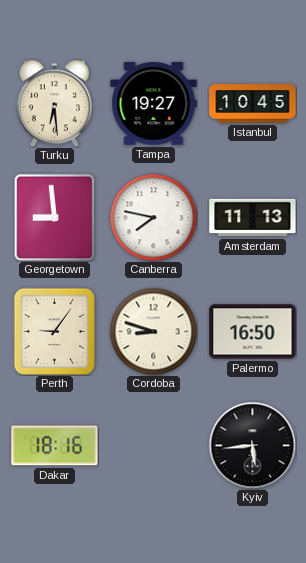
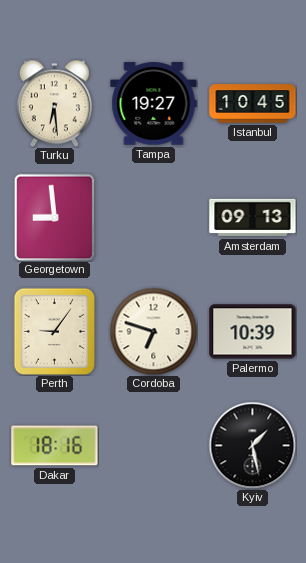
Canberra: 7:47 -> none
Amsterdam: 11:13 -> 09:13
Cordoba: 8:48 -> 6:48
Palermo: 16:50 -> 10:39
Kyiv: 5:44 -> 1:28
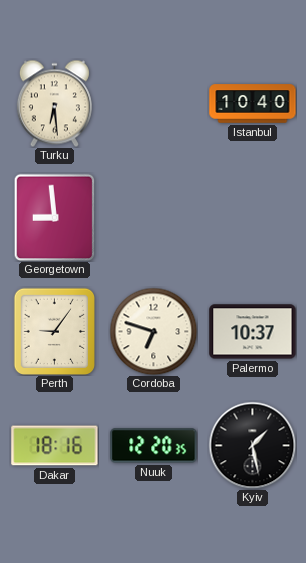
Tampa: 19:27 -> none
Istanbul: 10:45 -> 10:40
Amsterdam: 09:13 -> none
Palermo: 10:39 -> 10:37
Nuuk: none -> 12:20
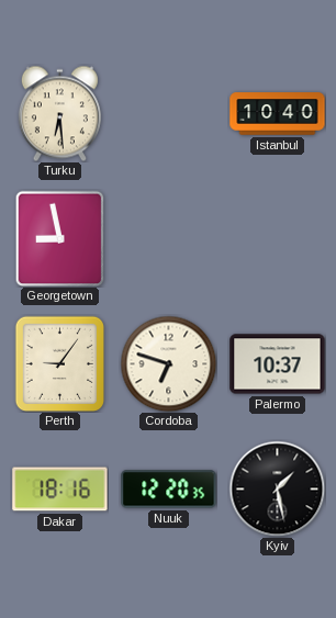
Georgetown: 8:59 -> 8:58
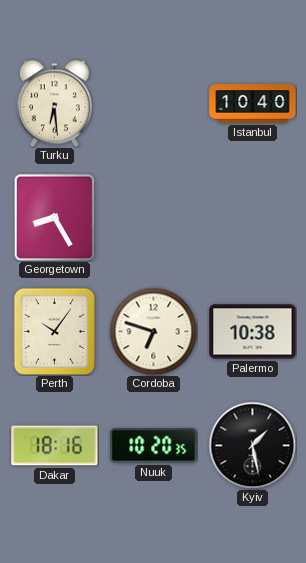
Georgetown: 8:58 -> 8:25
Perth: 9:06 -> 10:06
Palermo: 10:37 -> 10:38
Nuuk: 12:20 -> 10:20
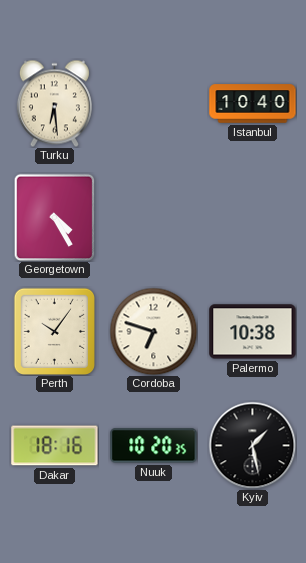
Georgetown: 8:25 -> 4:25
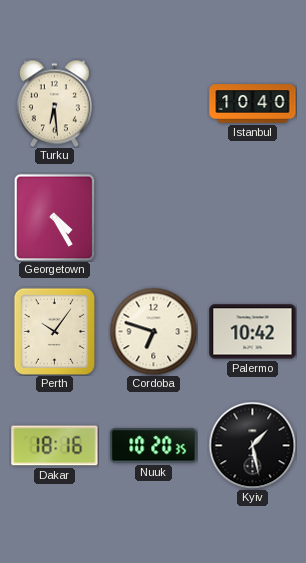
Palermo: 10:38 -> 10:42
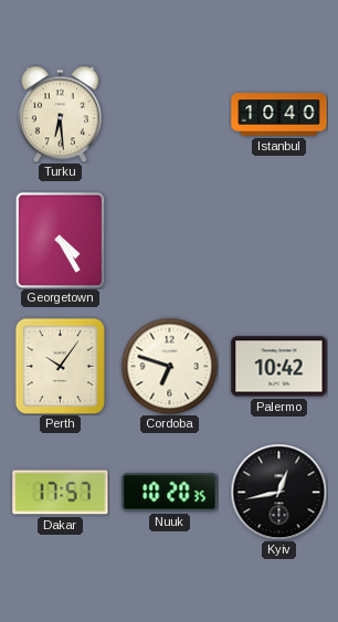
Dakar: 18:16 -> 17:57
Kyiv: 1:28 -> 12:43
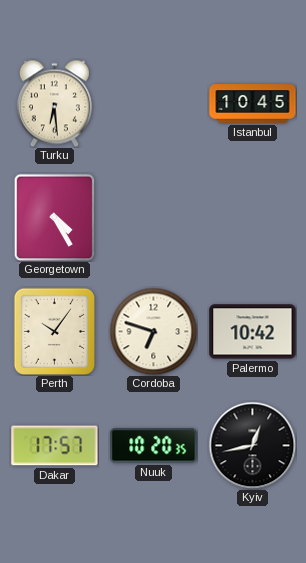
Istanbul: 10:40 -> 10:45
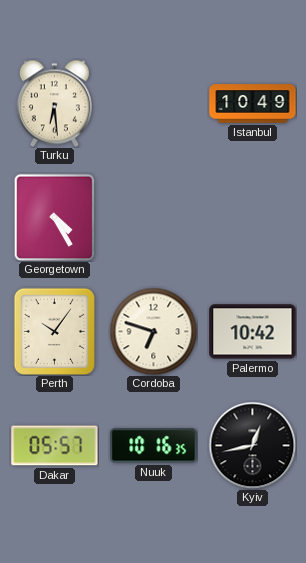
Istanbul: 10:45 -> 10:49
Dakar: 17:57 -> 05:57
Nuuk: 10:20 -> 10:16
